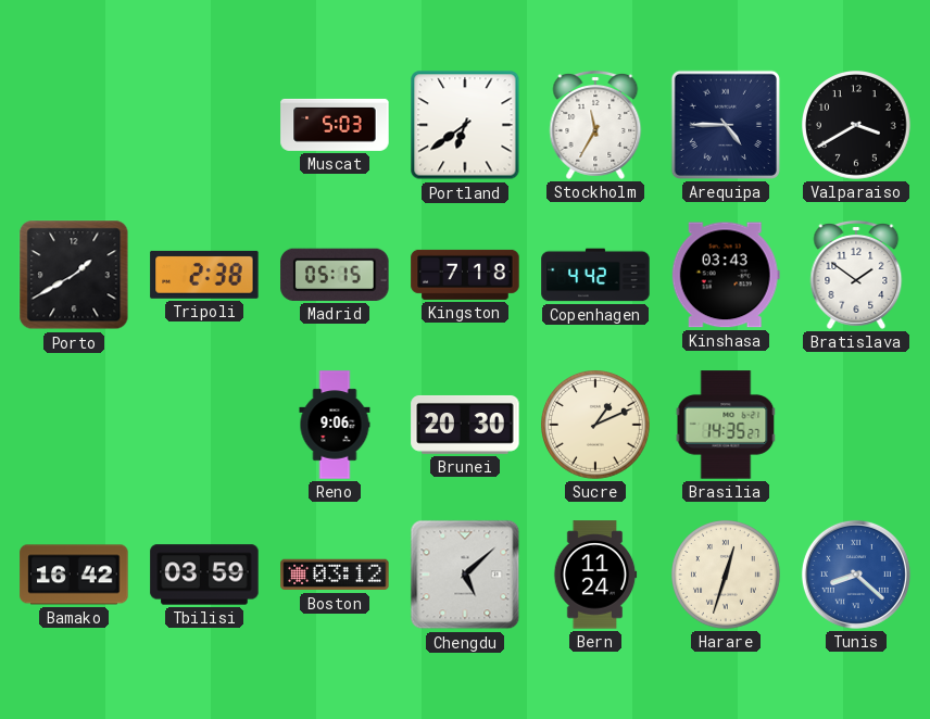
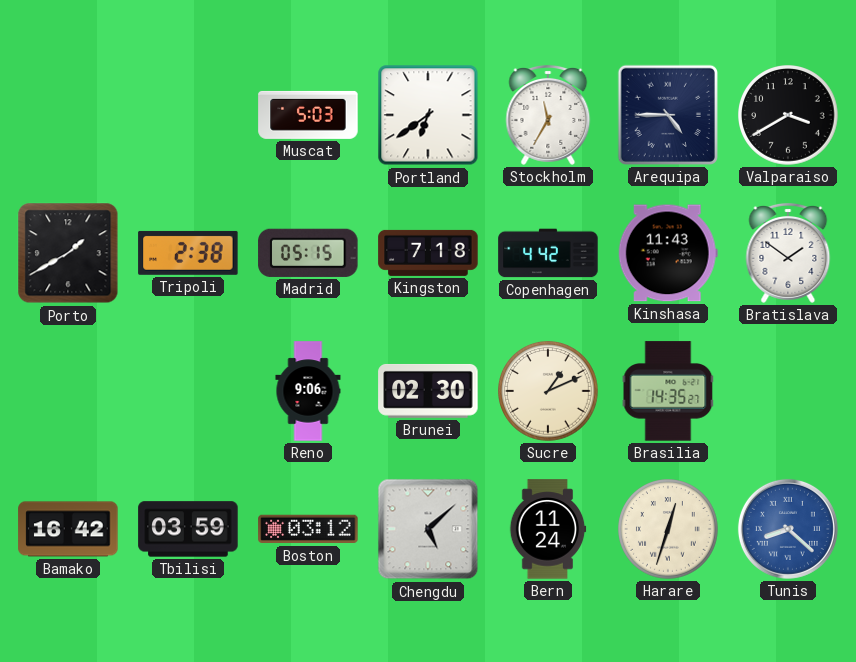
Kinshasa: 03:43 -> 11:43
Brunei: 20:30 -> 02:30
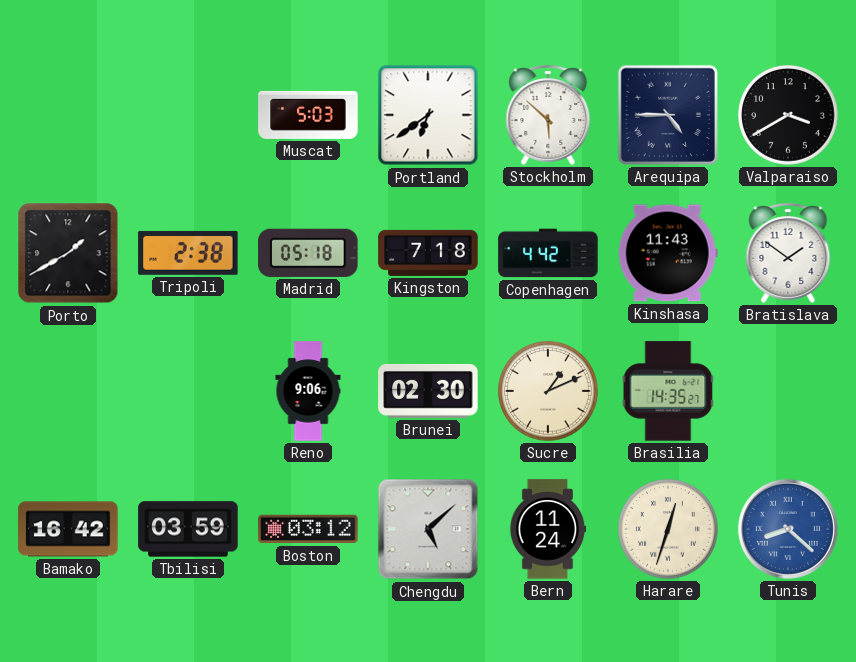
Stockholm: 11:35 -> 5:52
Madrid: 05:15 -> 05:18
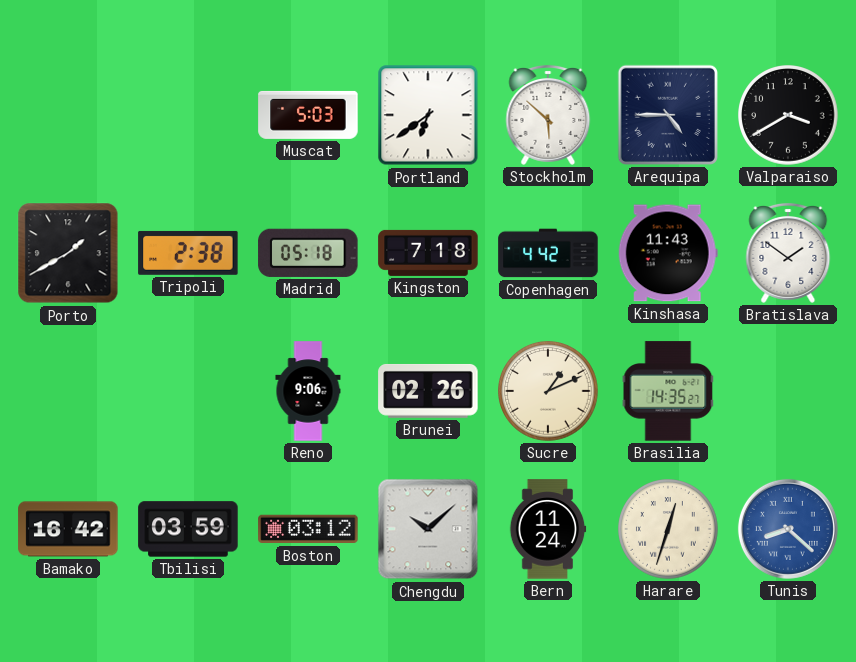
Brunei: 02:30 -> 02:26
Chengdu: 5:08 -> 10:08
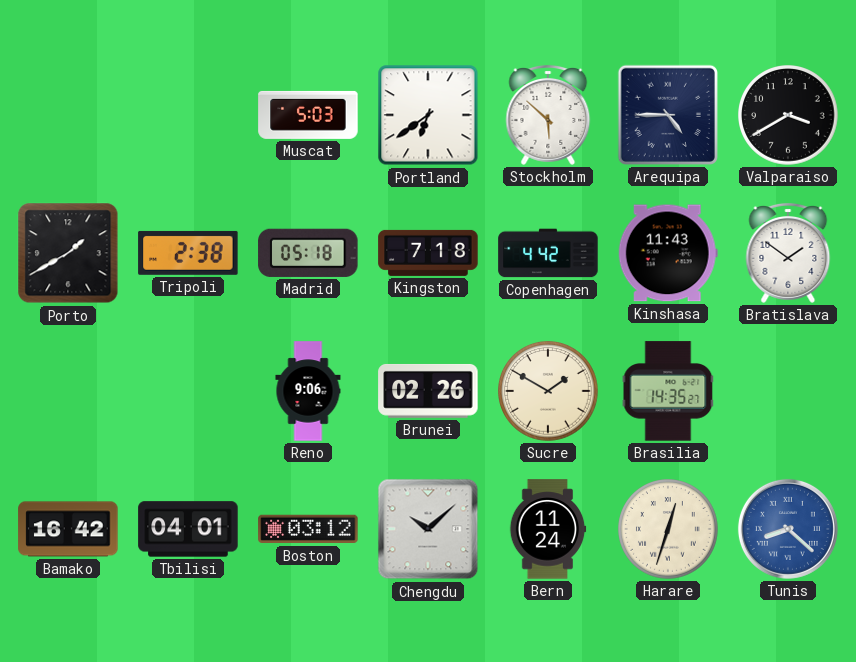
Sucre: 1:11 -> 1:50
Tbilisi: 03:59 -> 04:01
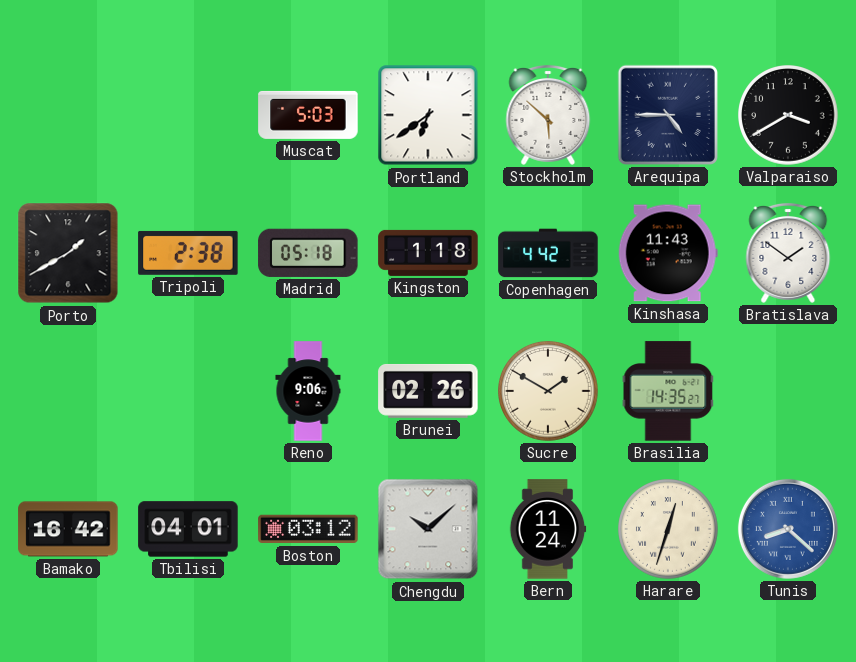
Kingston: 7:18 -> 1:18
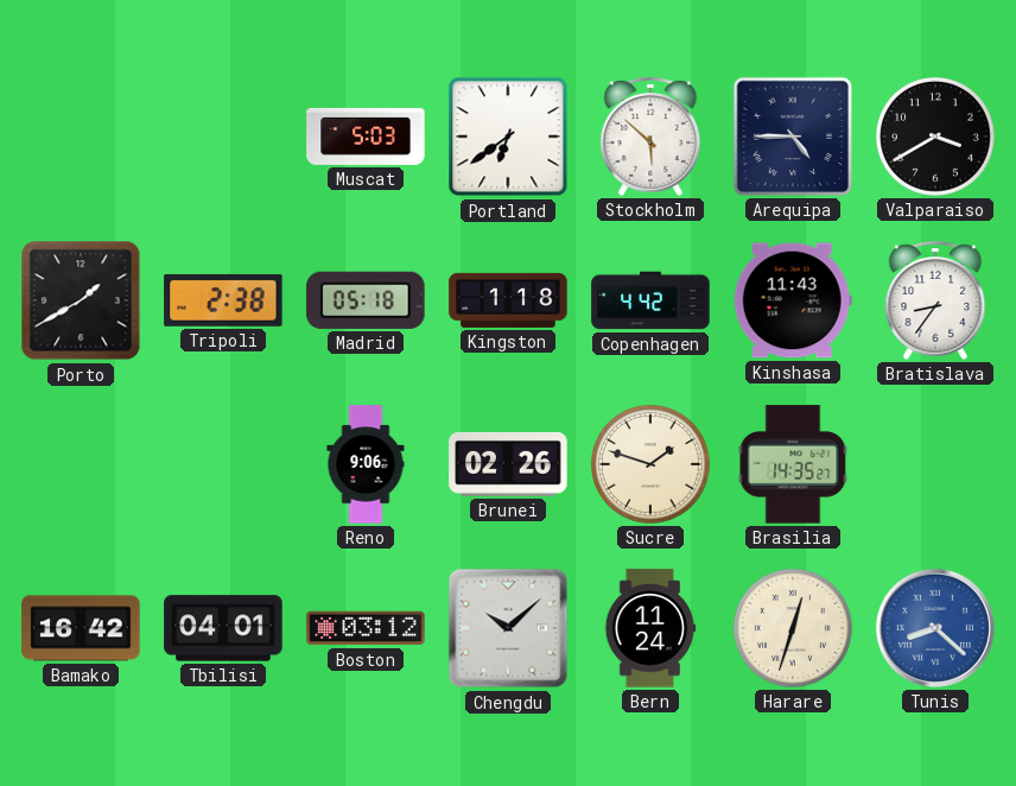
Bratislava: 1:51 -> 8:36
Sucre: 1:50 -> 1:48
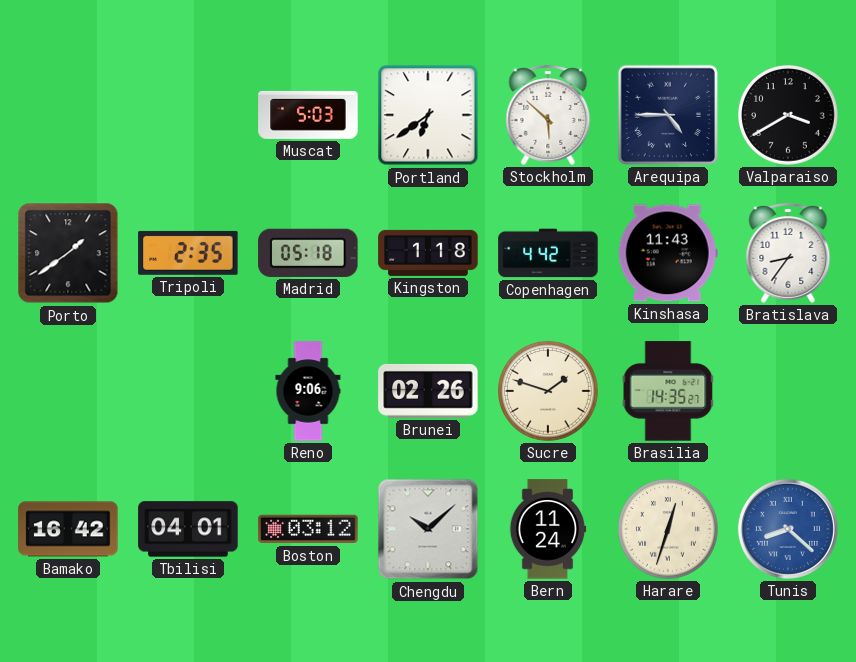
Porto: 1:40 -> 1:39
Tripoli: 2:38 -> 2:35
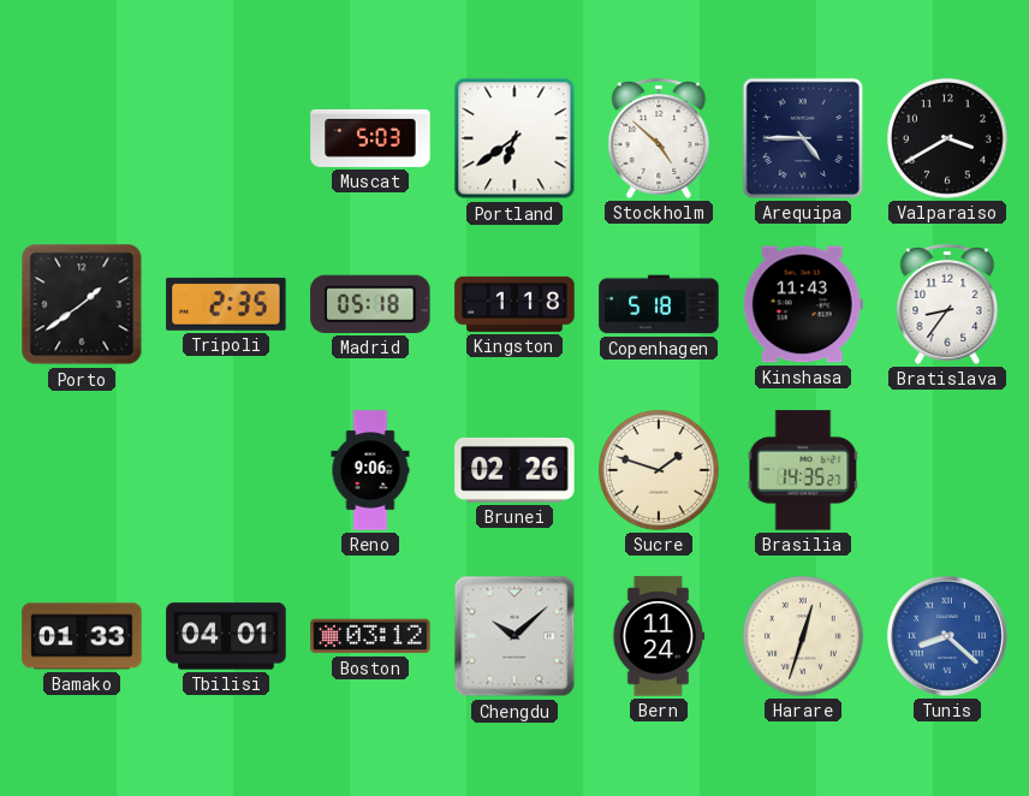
Stockholm: 5:52 -> 4:52
Copenhagen: 4:42 -> 5:18
Bamako: 16:42 -> 01:33
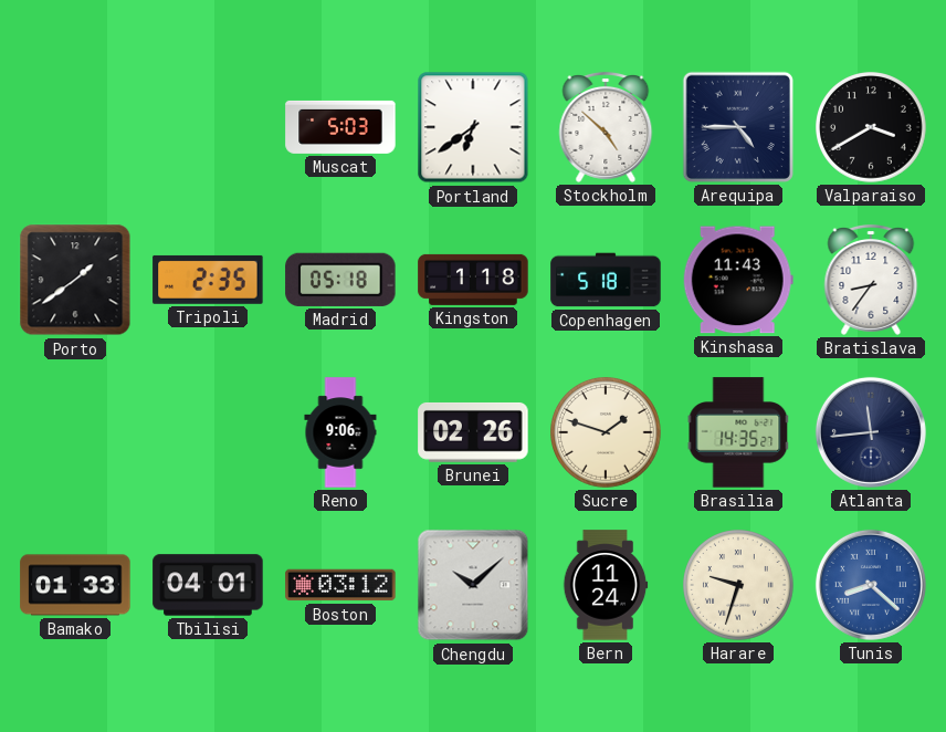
Atlanta: none -> 11:44
Harare: 12:33 -> 9:33
